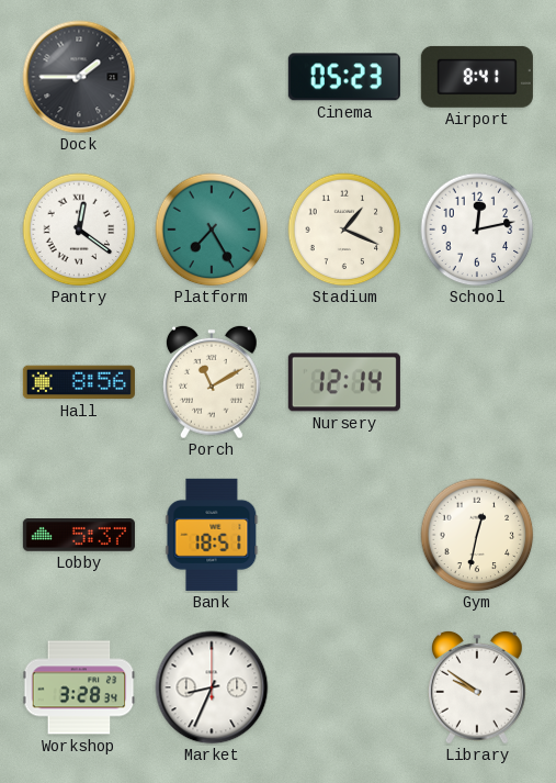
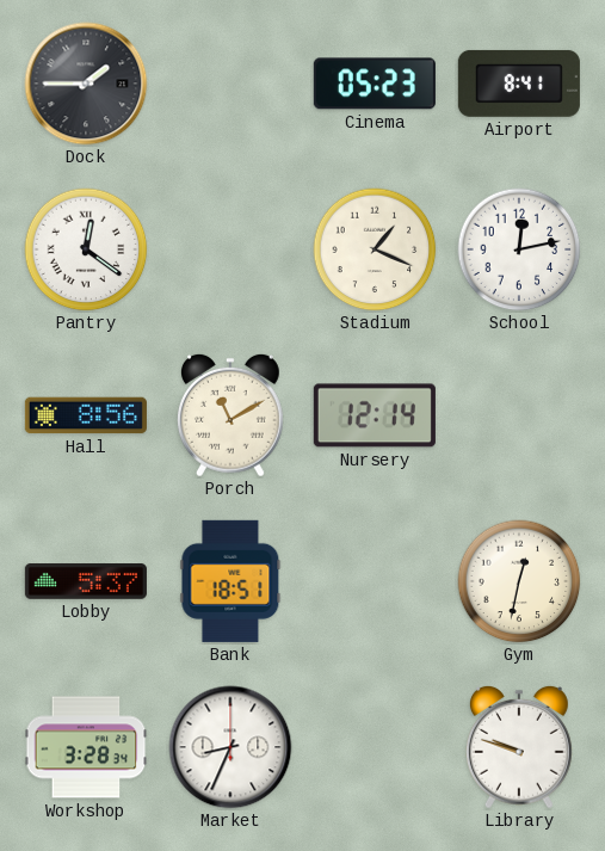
Platform: 7:25 -> none
Library: 9:51 -> 9:48
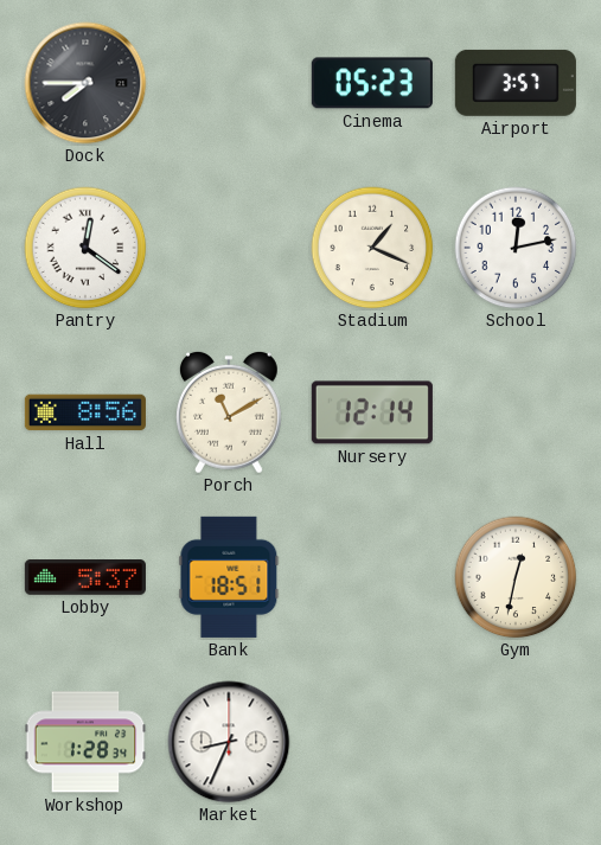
Dock: 1:45 -> 7:45
Airport: 8:41 -> 3:57
Workshop: 3:28 -> 1:28
Library: 9:48 -> none
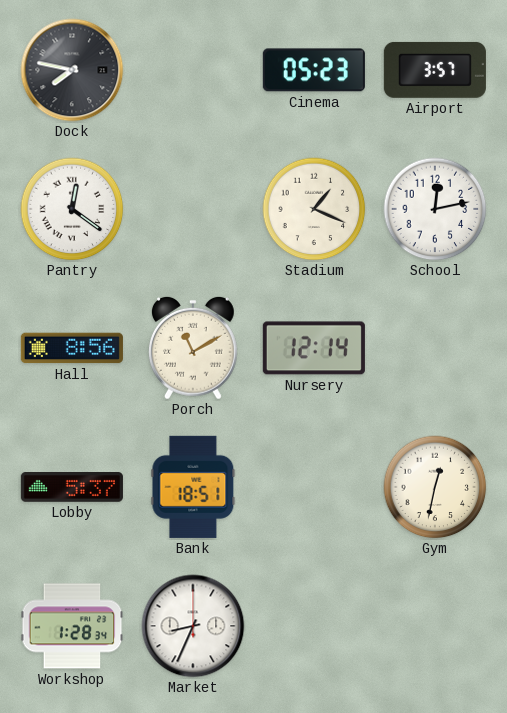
Dock: 7:45 -> 7:47
